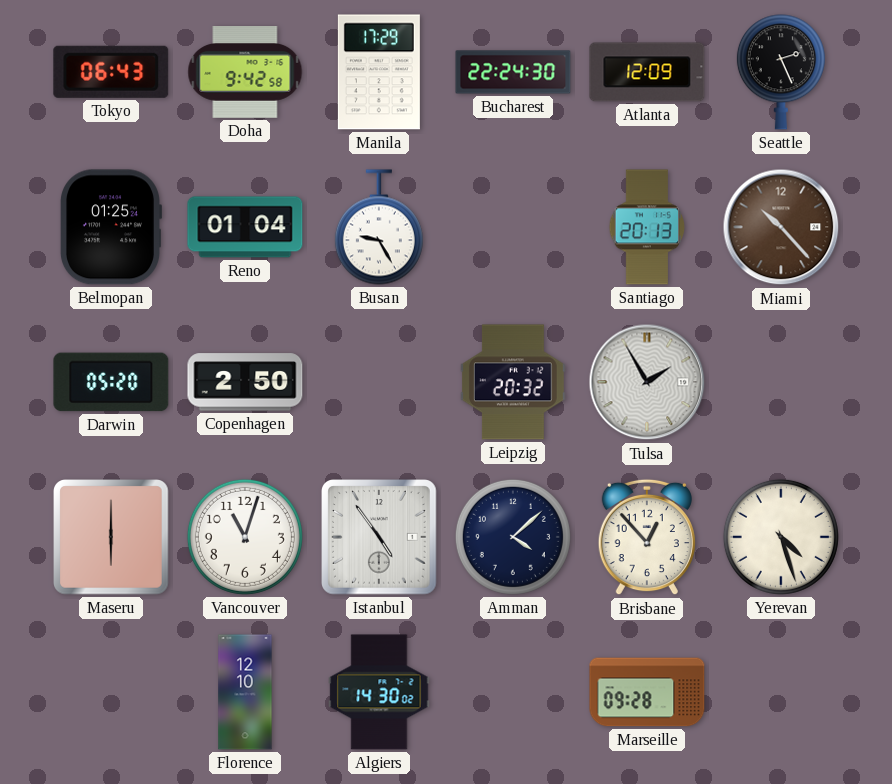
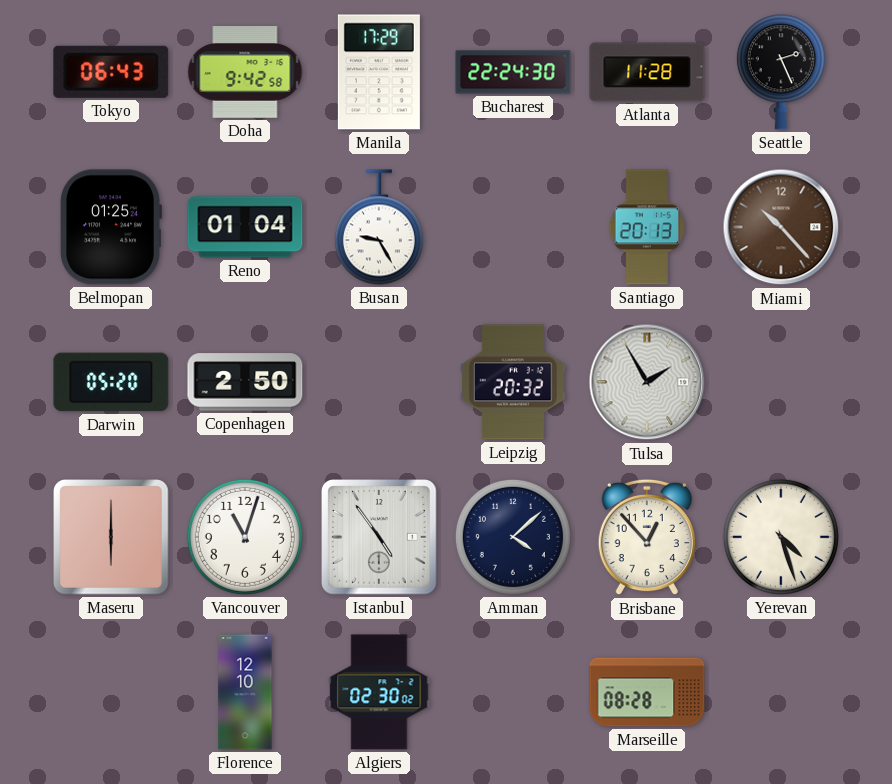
Atlanta: 12:09 -> 11:28
Algiers: 14:30 -> 02:30
Marseille: 09:28 -> 08:28
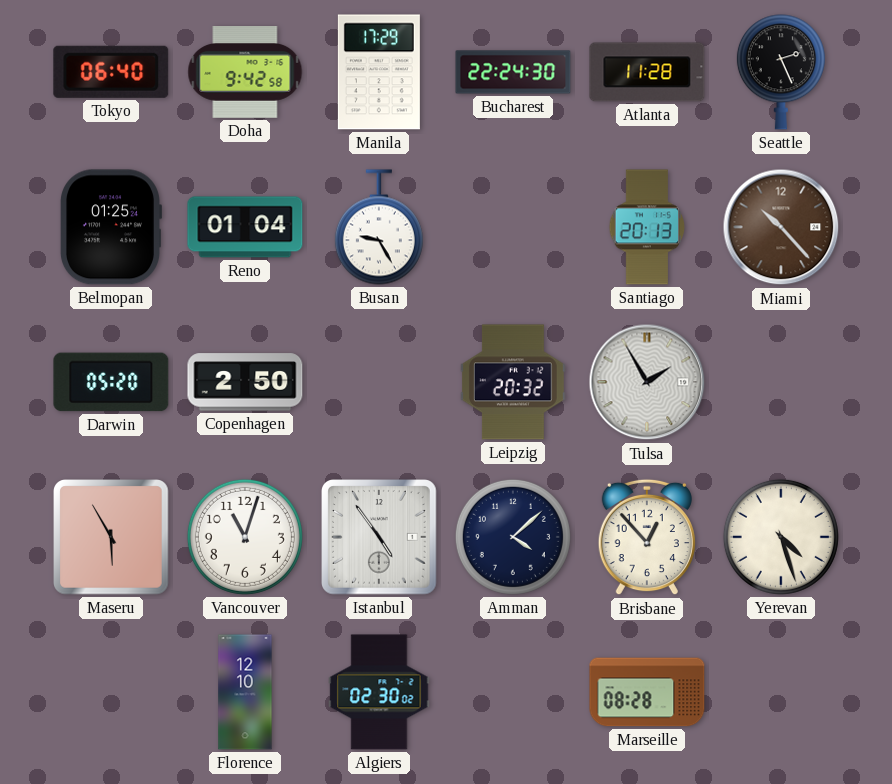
Tokyo: 06:43 -> 06:40
Maseru: 6:00 -> 5:55
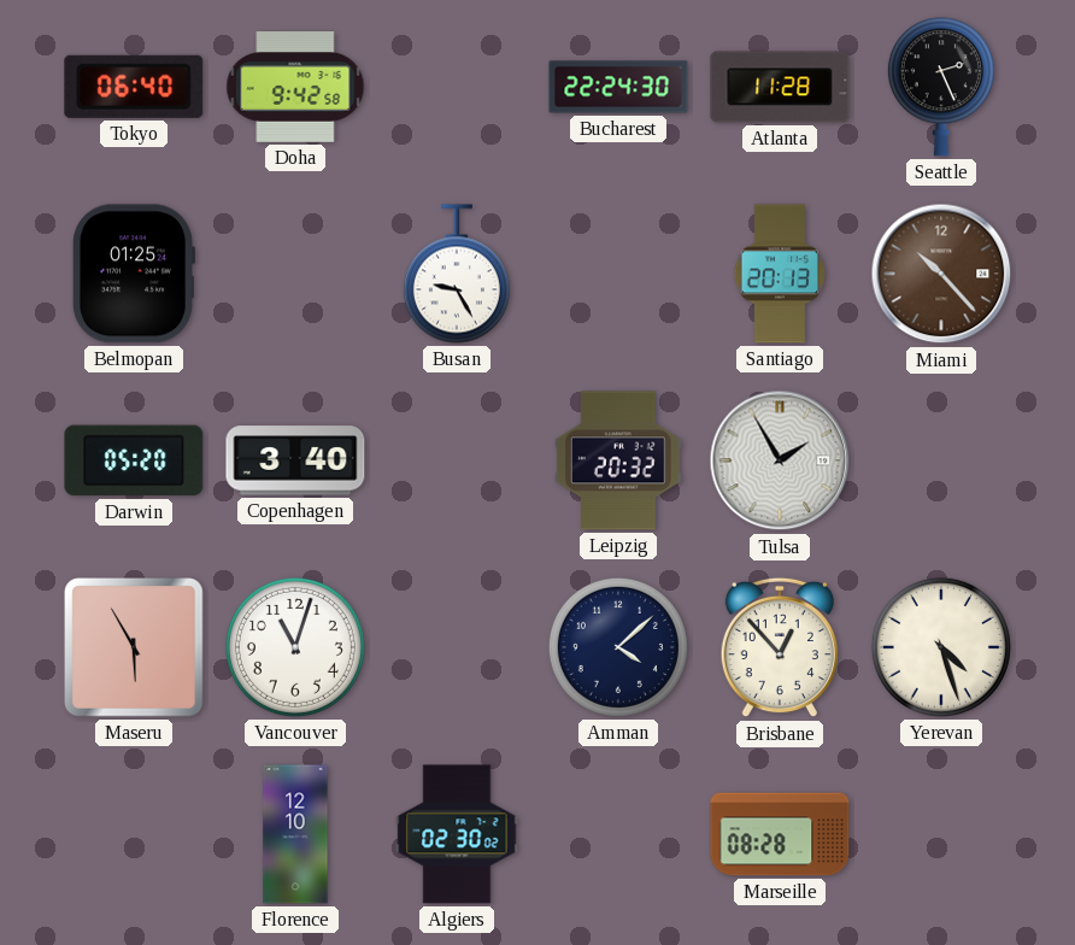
Manila: 17:29 -> none
Reno: 01:04 -> none
Copenhagen: 2:50 -> 3:40
Istanbul: 4:54 -> none
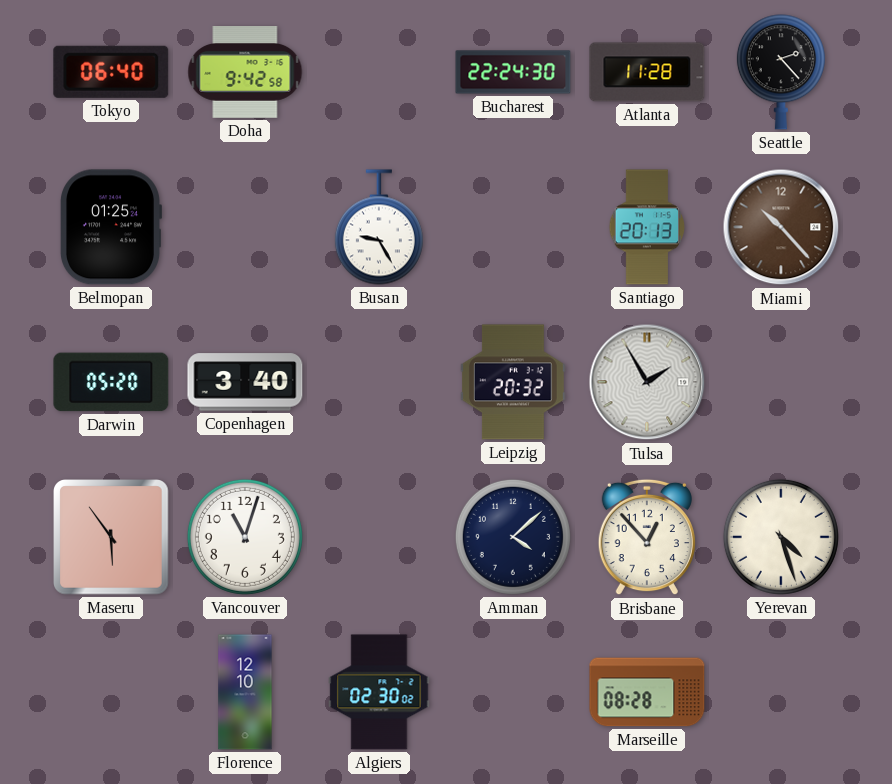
Seattle: 2:26 -> 2:23
Maseru: 5:55 -> 5:54
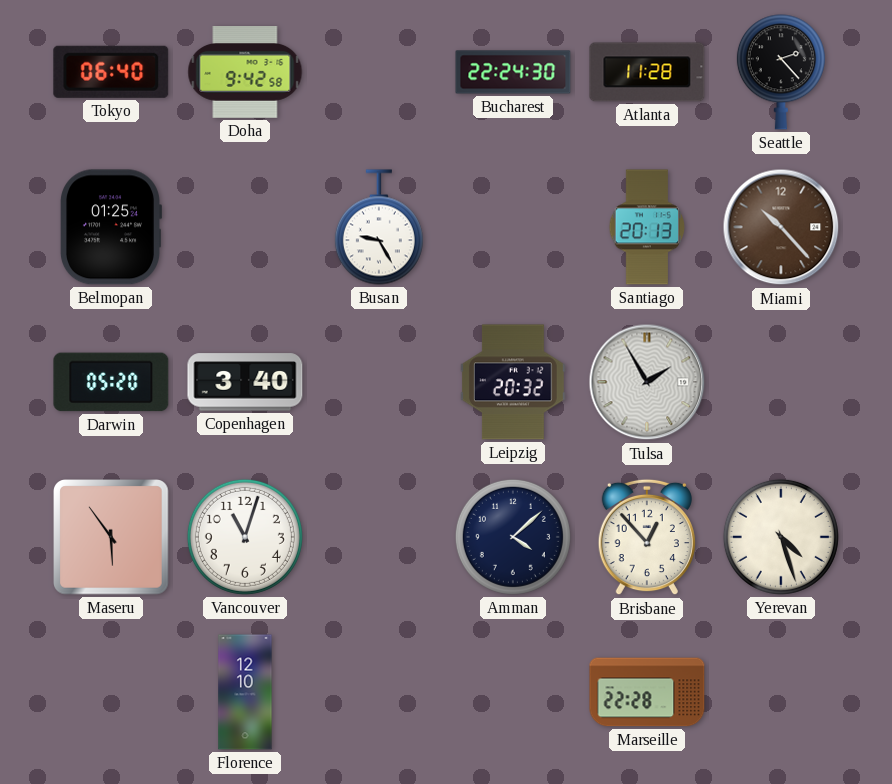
Algiers: 02:30 -> none
Marseille: 08:28 -> 22:28
